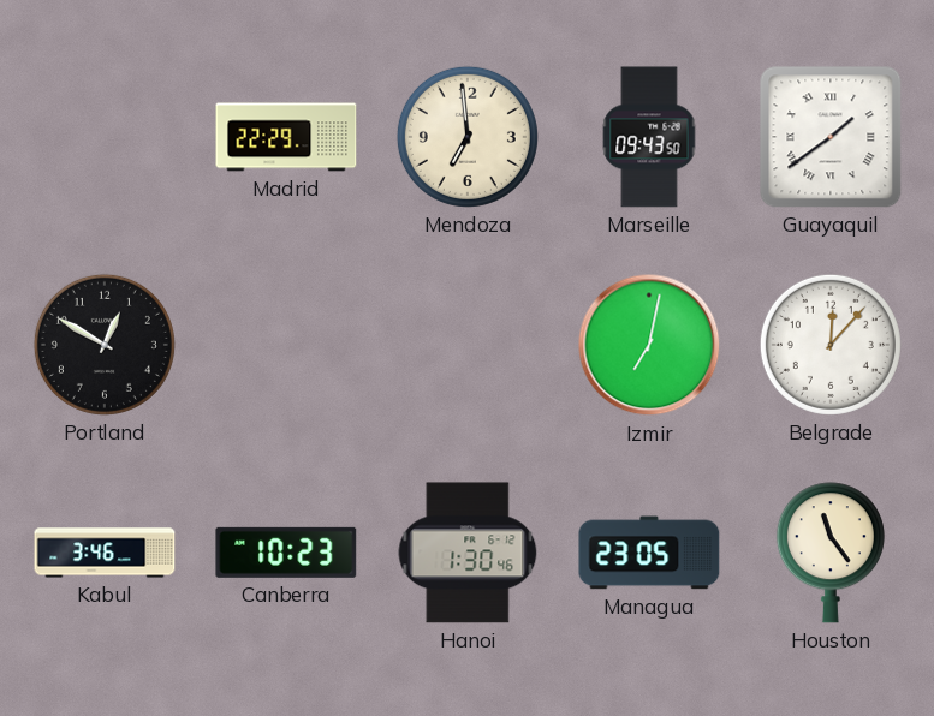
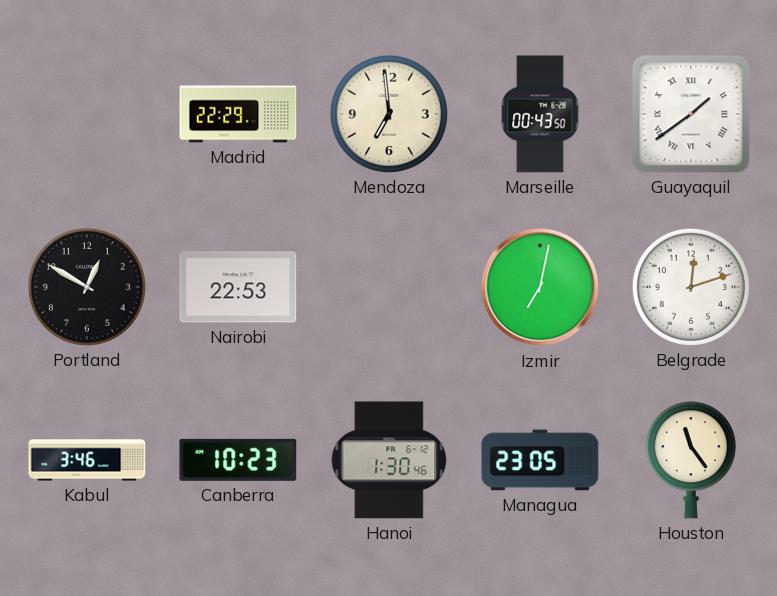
Marseille: 09:43 -> 00:43
Nairobi: none -> 22:53
Belgrade: 12:07 -> 12:12
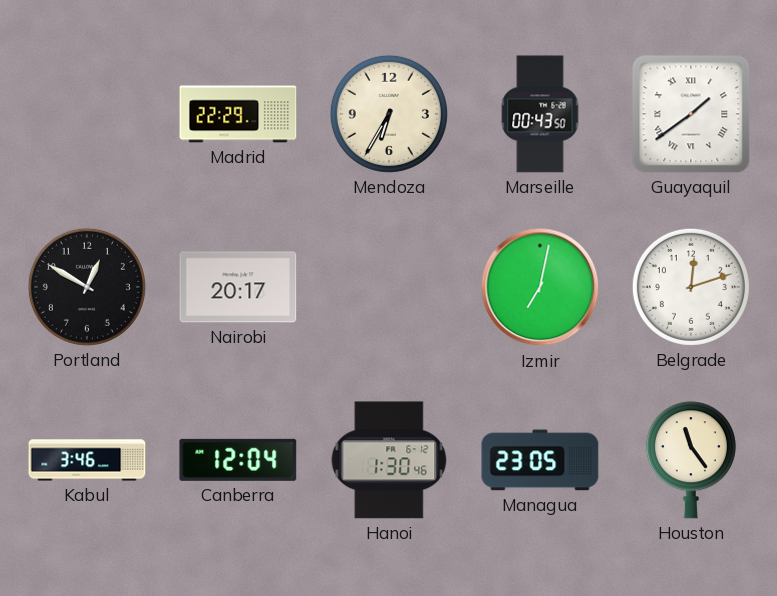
Mendoza: 6:59 -> 6:35
Nairobi: 22:53 -> 20:17
Canberra: 10:23 -> 12:04
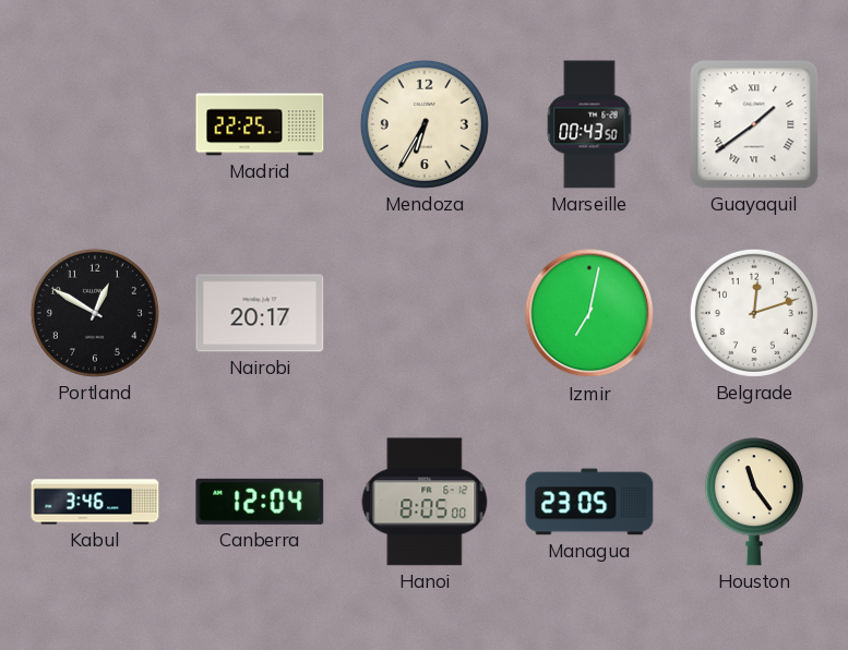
Madrid: 22:29 -> 22:25
Hanoi: 1:30 -> 8:05
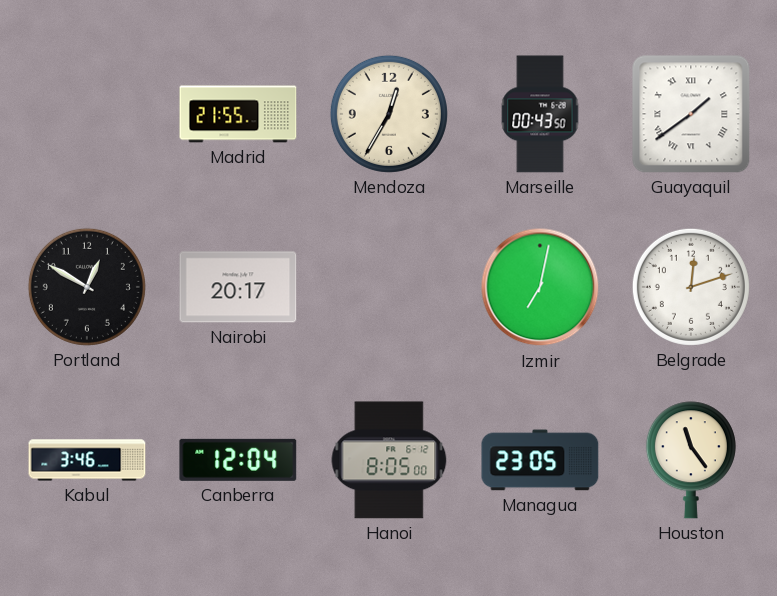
Madrid: 22:25 -> 21:55
Mendoza: 6:35 -> 12:35
